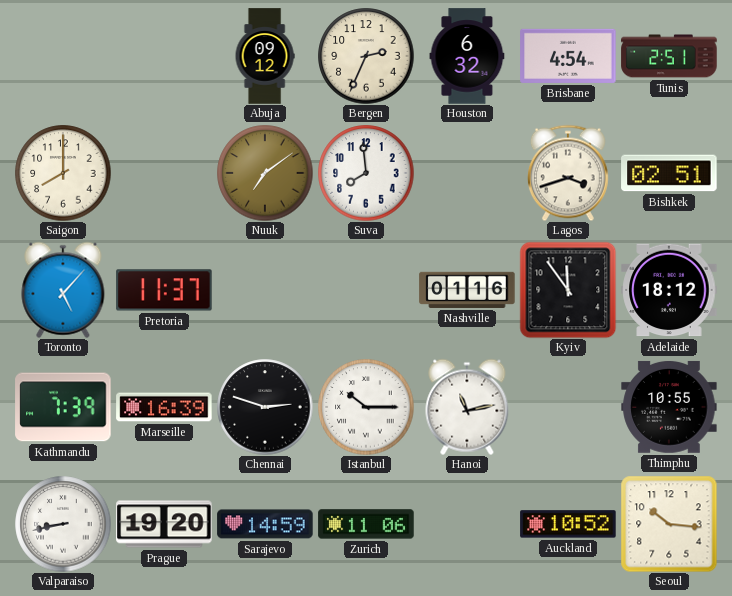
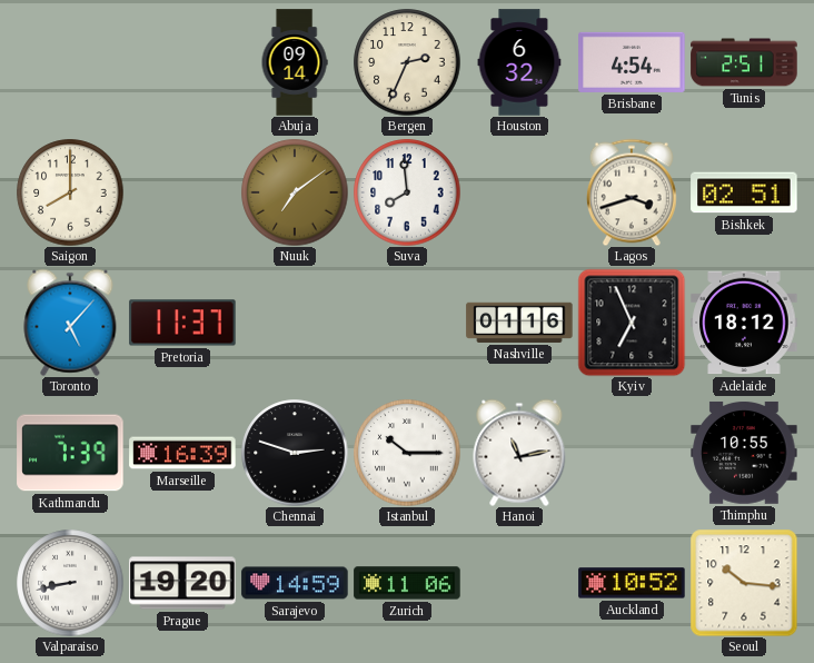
Abuja: 09:12 -> 09:14
Kyiv: 11:54 -> 6:56
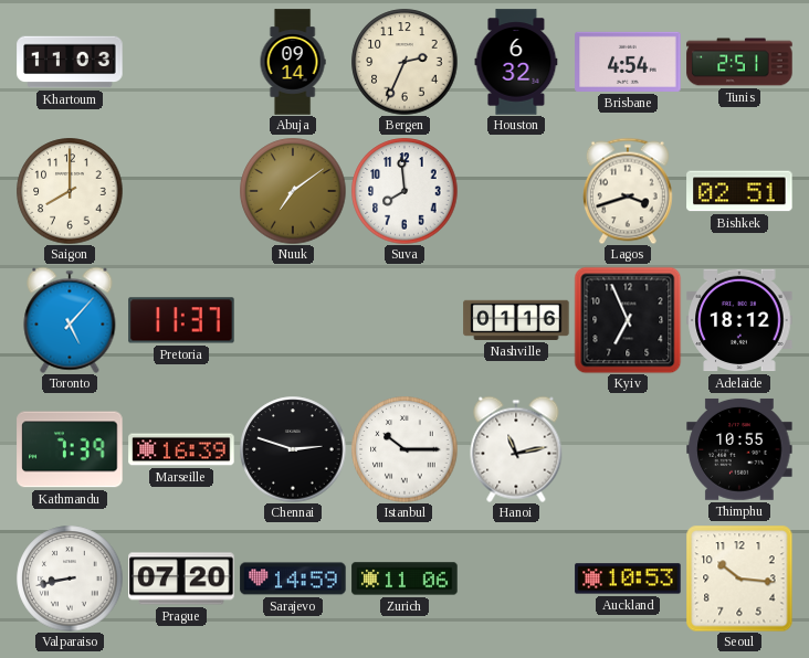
Khartoum: none -> 11:03
Prague: 19:20 -> 07:20
Auckland: 10:52 -> 10:53
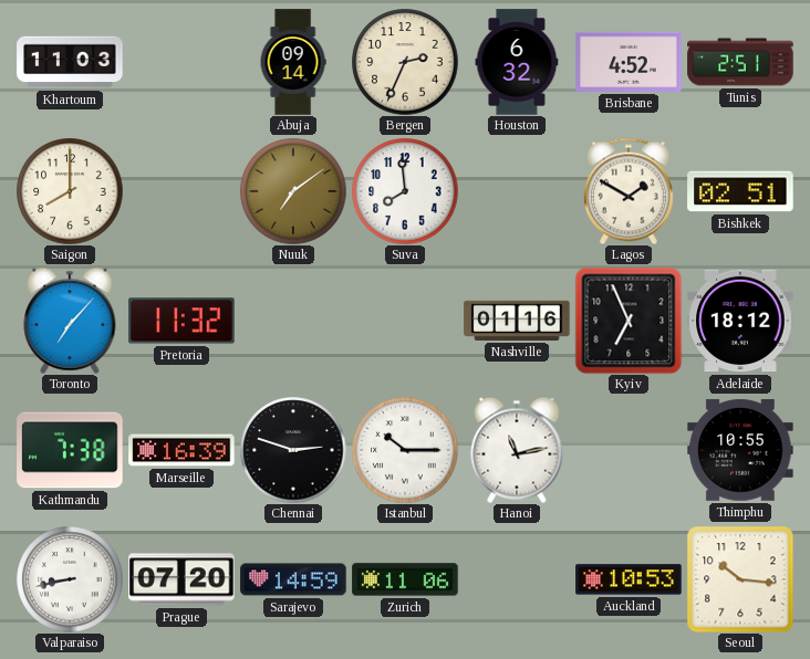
Brisbane: 4:54 -> 4:52
Lagos: 3:42 -> 1:50
Toronto: 5:07 -> 7:07
Pretoria: 11:37 -> 11:32
Kathmandu: 7:39 -> 7:38
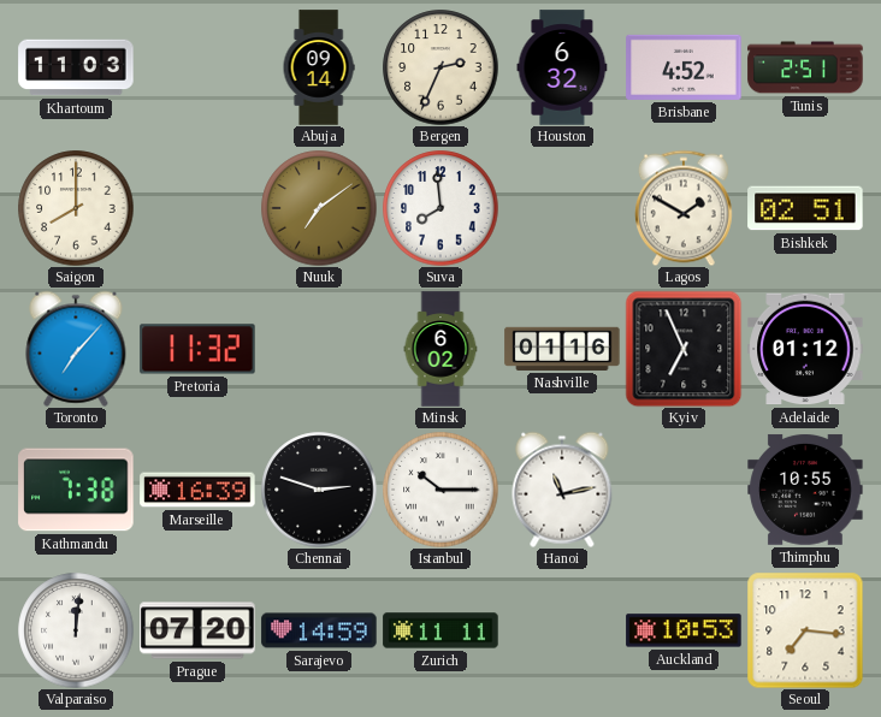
Minsk: none -> 6:02
Adelaide: 18:12 -> 01:12
Valparaiso: 8:43 -> 12:01
Zurich: 11:06 -> 11:11
Seoul: 10:16 -> 7:16
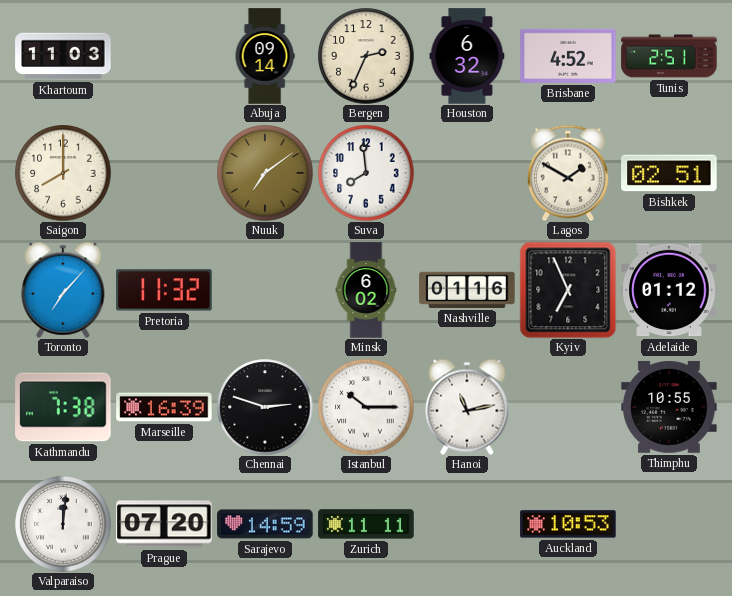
Seoul: 7:16 -> none
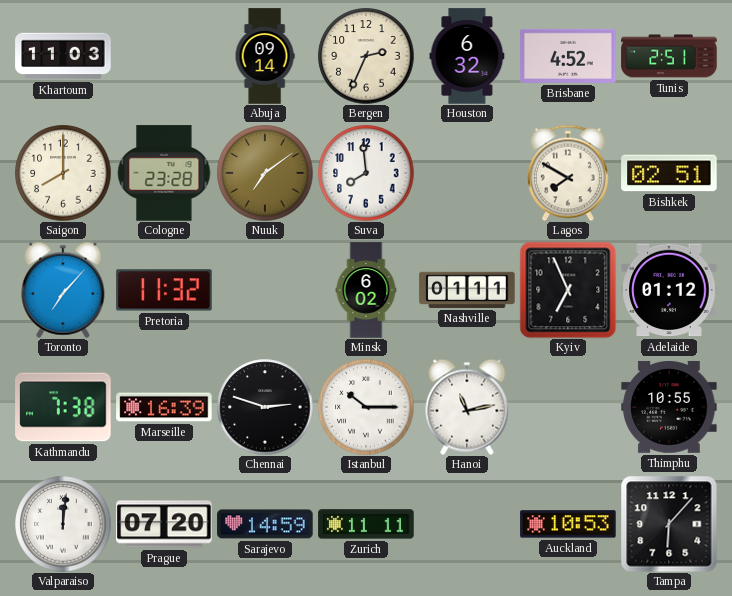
Cologne: none -> 23:28
Lagos: 1:50 -> 7:50
Nashville: 01:16 -> 01:11
Tampa: none -> 6:07
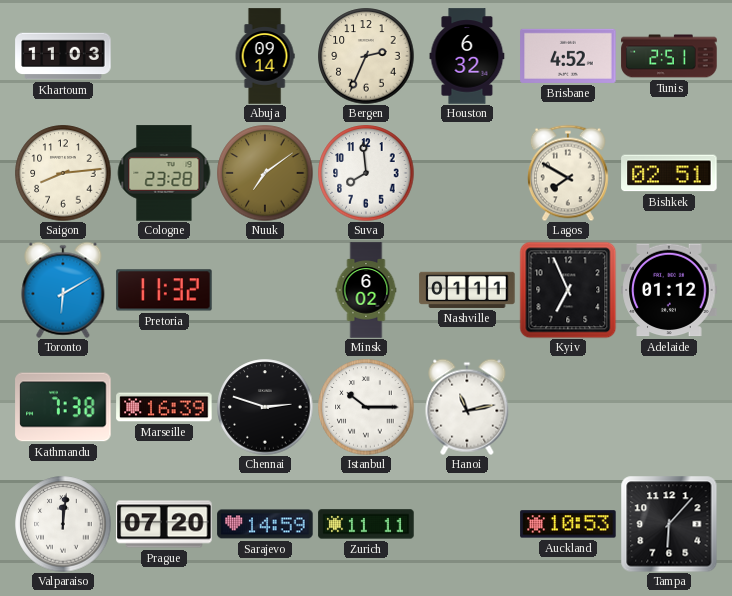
Saigon: 8:00 -> 8:14
Toronto: 7:07 -> 6:10
Thimphu: 10:55 -> none
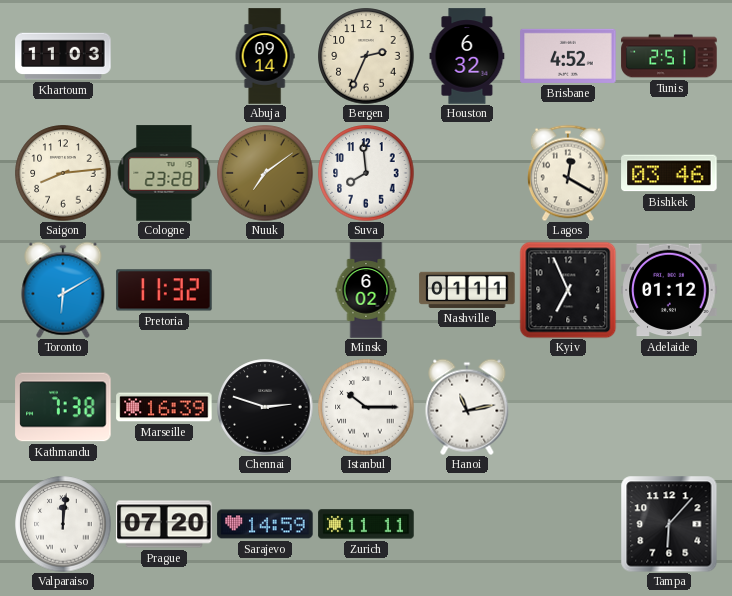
Lagos: 7:50 -> 12:20
Bishkek: 02:51 -> 03:46
Auckland: 10:53 -> none
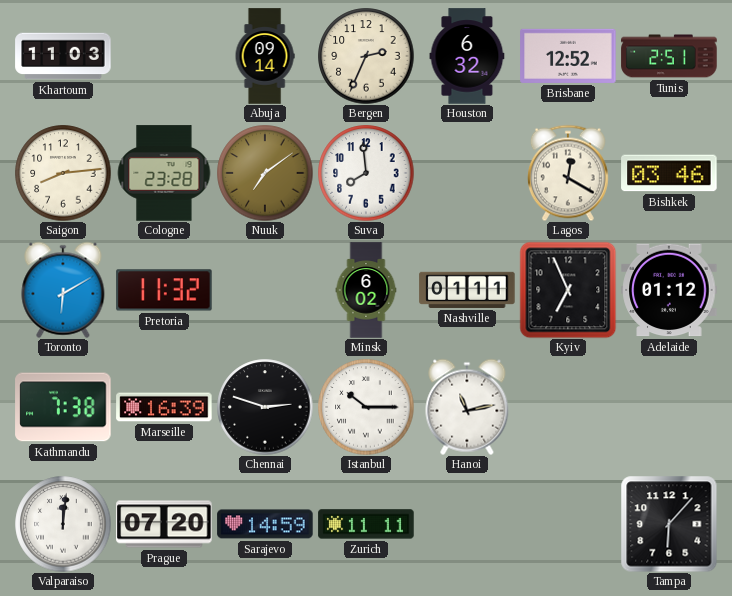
Brisbane: 4:52 -> 12:52
